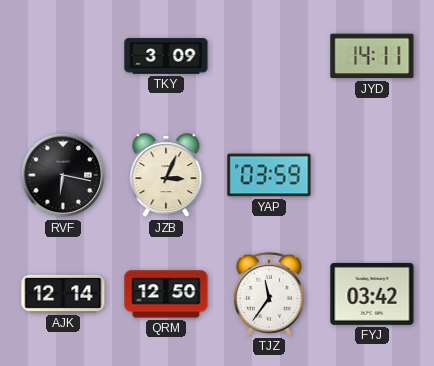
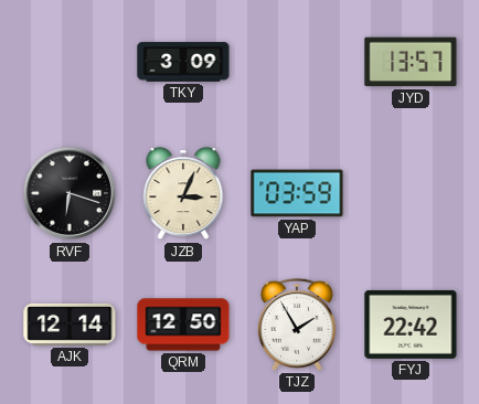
JYD: 14:11 -> 13:57
RVF: 6:17 -> 6:18
TJZ: 11:36 -> 1:55
FYJ: 03:42 -> 22:42
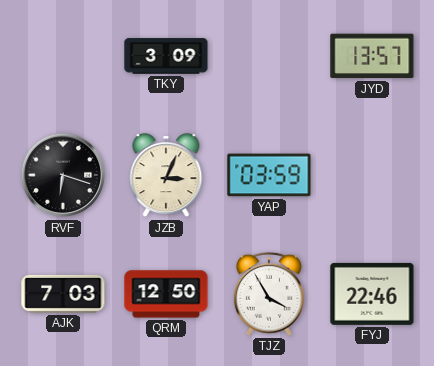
AJK: 12:14 -> 7:03
TJZ: 1:55 -> 3:55
FYJ: 22:42 -> 22:46
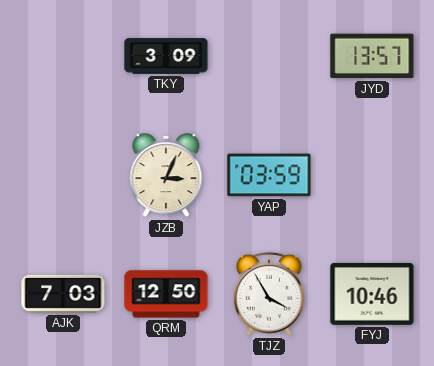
RVF: 6:18 -> none
FYJ: 22:46 -> 10:46
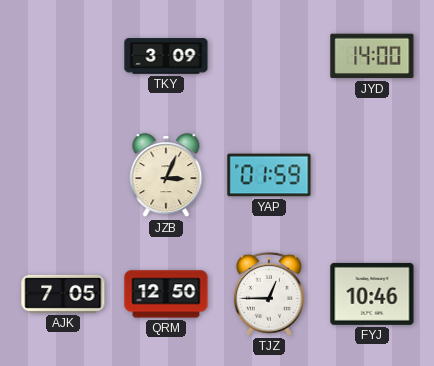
JYD: 13:57 -> 14:00
YAP: 03:59 -> 01:59
AJK: 7:03 -> 7:05
TJZ: 3:55 -> 12:45
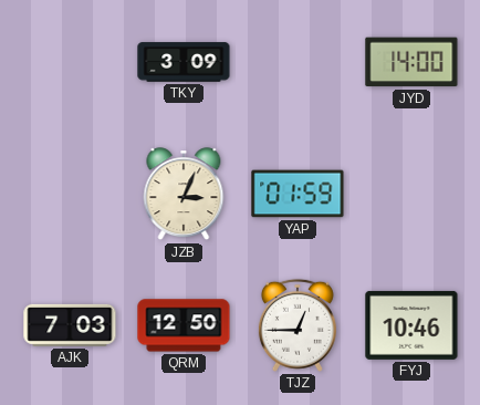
AJK: 7:05 -> 7:03
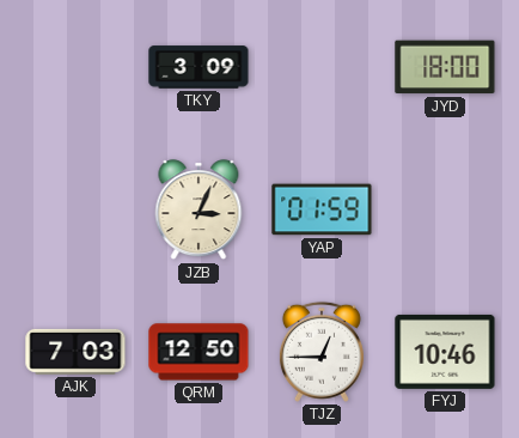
JYD: 14:00 -> 18:00
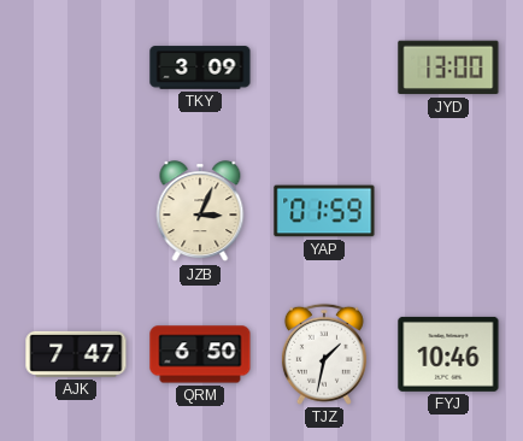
JYD: 18:00 -> 13:00
AJK: 7:03 -> 7:47
QRM: 12:50 -> 6:50
TJZ: 12:45 -> 1:32
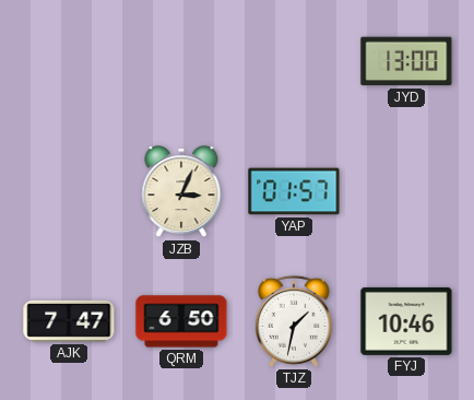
TKY: 3:09 -> none
YAP: 01:59 -> 01:57
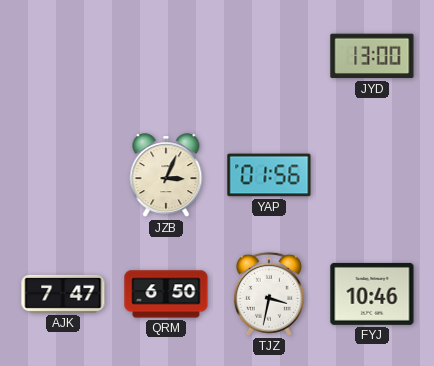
YAP: 01:57 -> 01:56
TJZ: 1:32 -> 3:32
